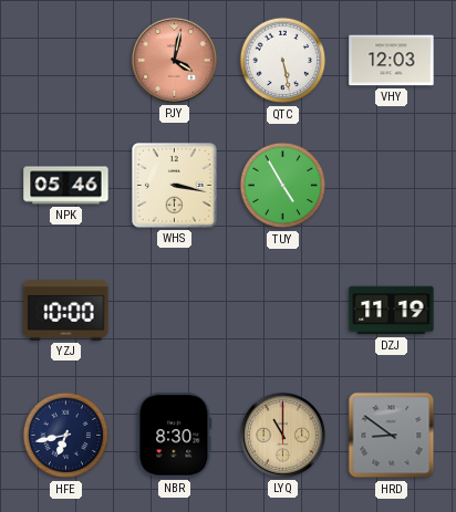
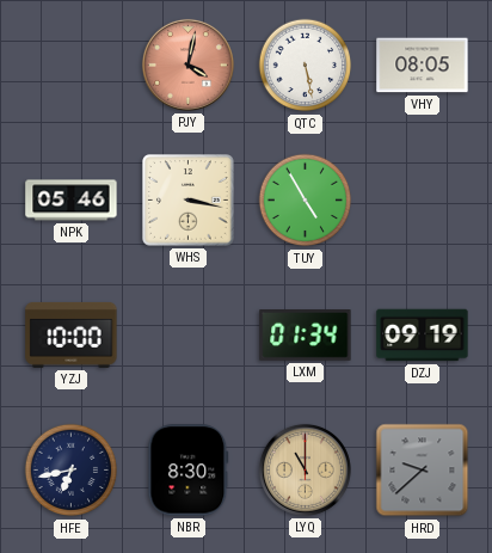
VHY: 12:03 -> 08:05
LXM: none -> 01:34
DZJ: 11:19 -> 09:19
HRD: 8:51 -> 9:38
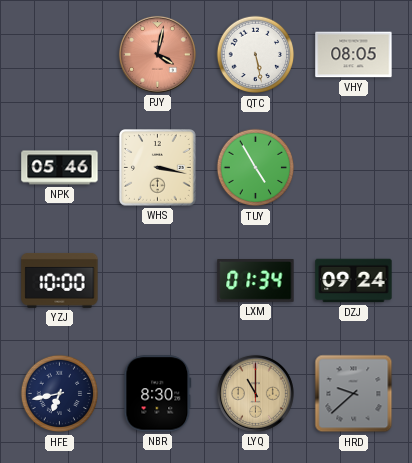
DZJ: 09:19 -> 09:24
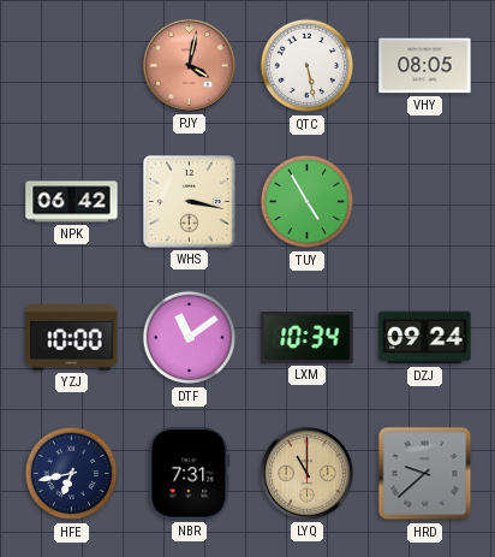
NPK: 05:46 -> 06:42
DTF: none -> 11:09
LXM: 01:34 -> 10:34
NBR: 8:30 -> 7:31
